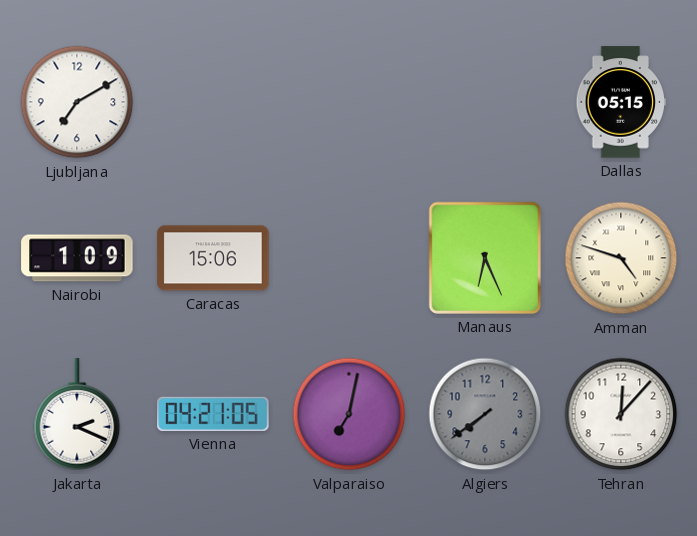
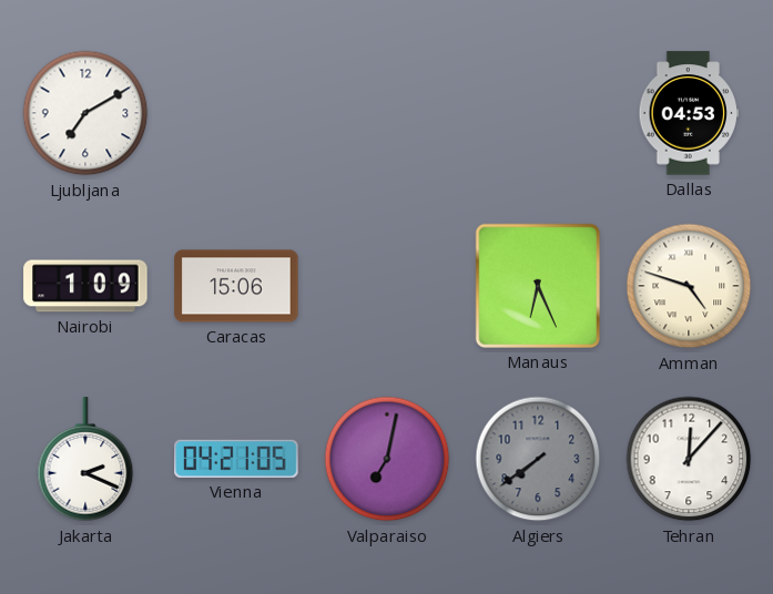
Dallas: 05:15 -> 04:53
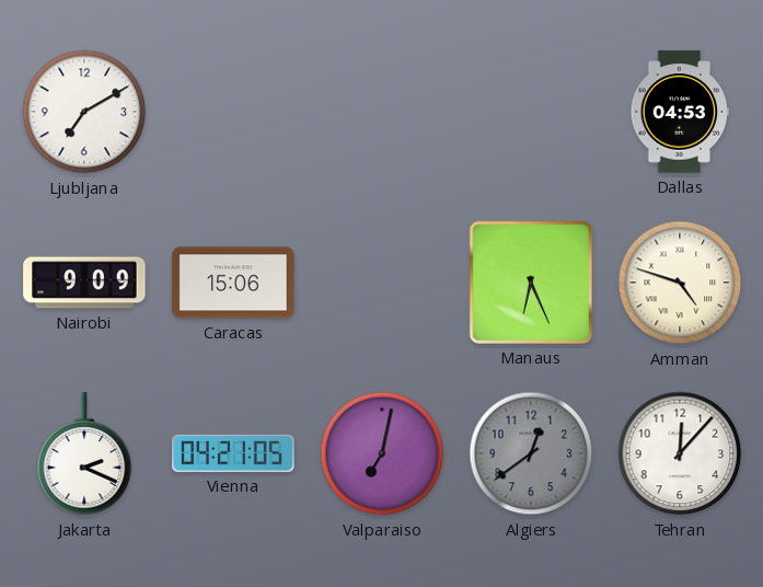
Nairobi: 1:09 -> 9:09
Algiers: 7:39 -> 12:39
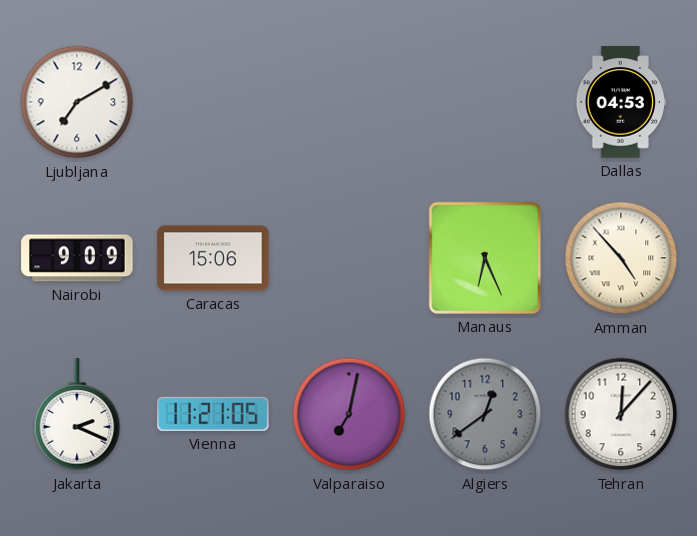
Amman: 4:48 -> 4:53
Vienna: 04:21 -> 11:21
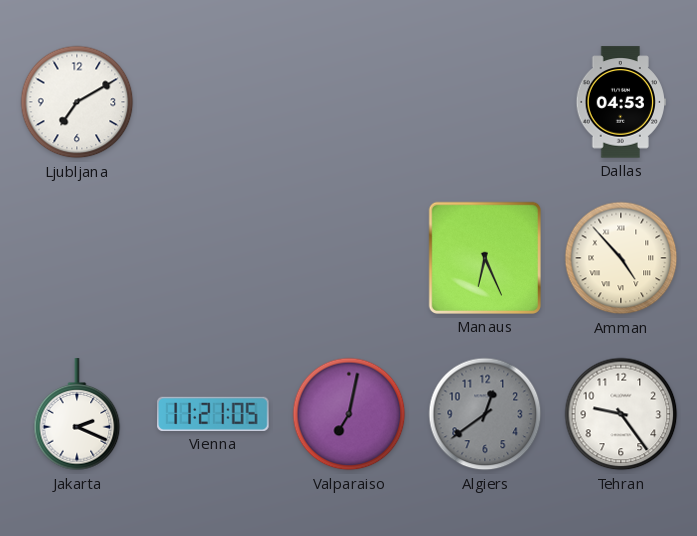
Nairobi: 9:09 -> none
Caracas: 15:06 -> none
Tehran: 12:07 -> 9:24
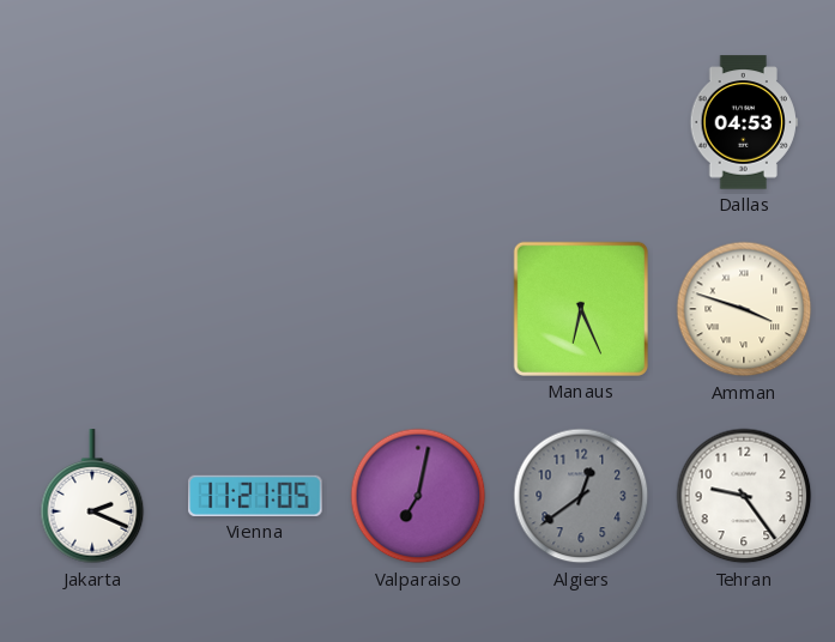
Ljubljana: 7:10 -> none
Amman: 4:53 -> 3:48
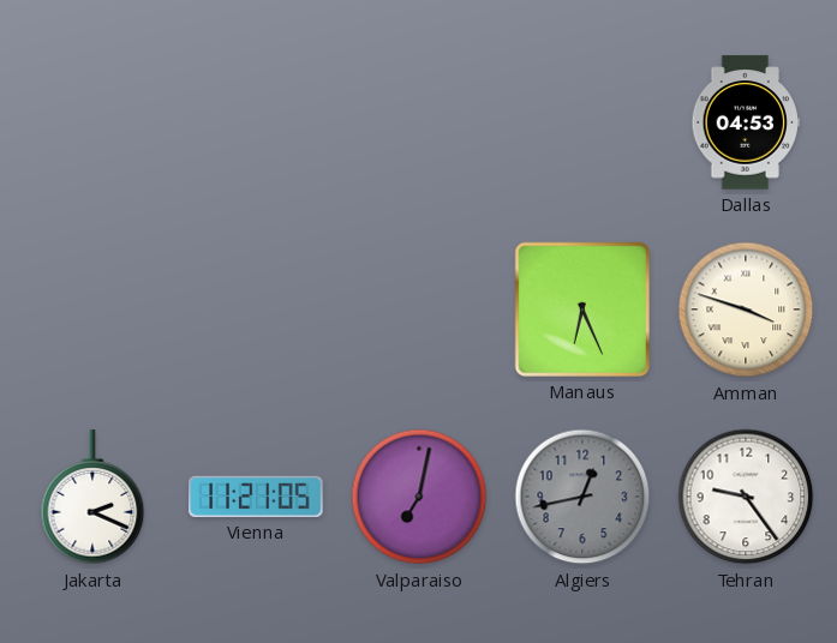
Algiers: 12:39 -> 12:43
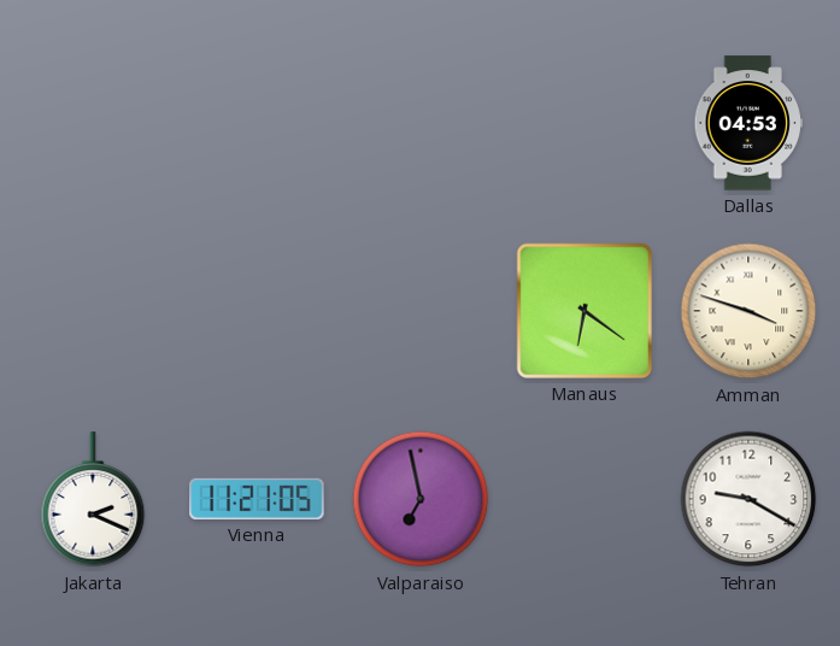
Manaus: 6:26 -> 6:21
Valparaiso: 7:02 -> 6:58
Algiers: 12:43 -> none
Tehran: 9:24 -> 9:20
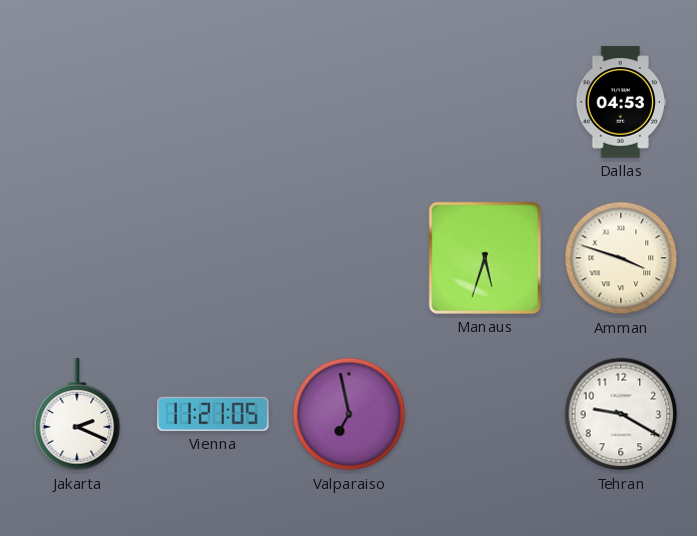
Manaus: 6:21 -> 5:33
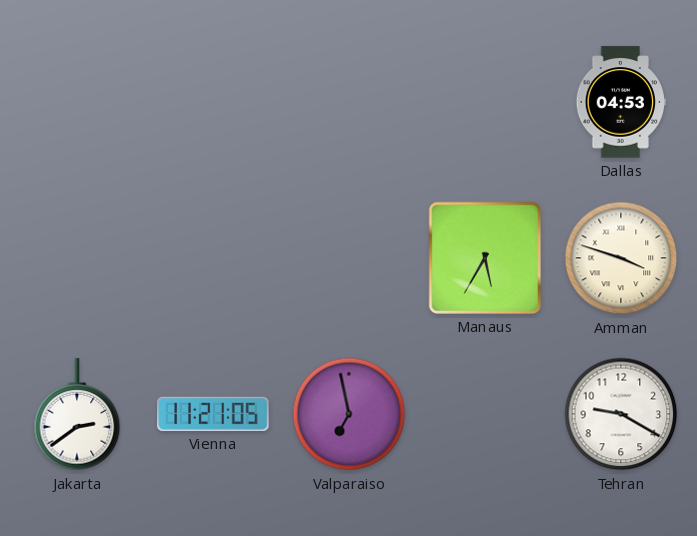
Manaus: 5:33 -> 5:35
Jakarta: 2:19 -> 2:39
